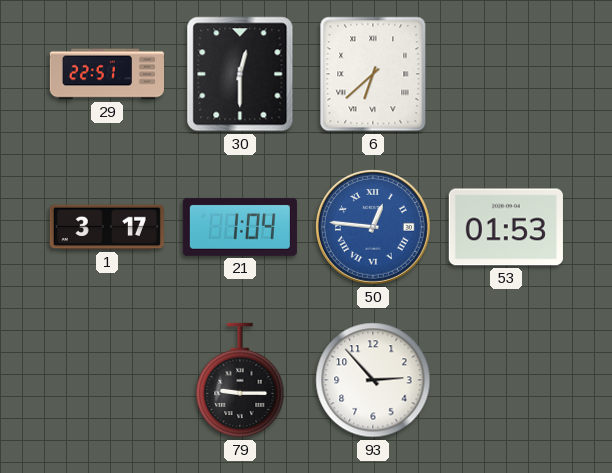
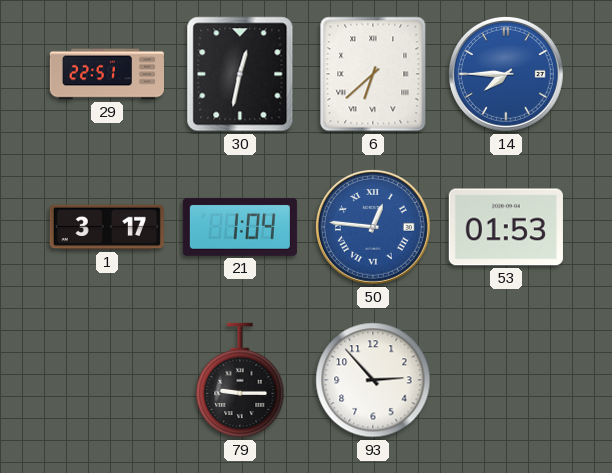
30: 12:30 -> 12:32
14: none -> 7:45
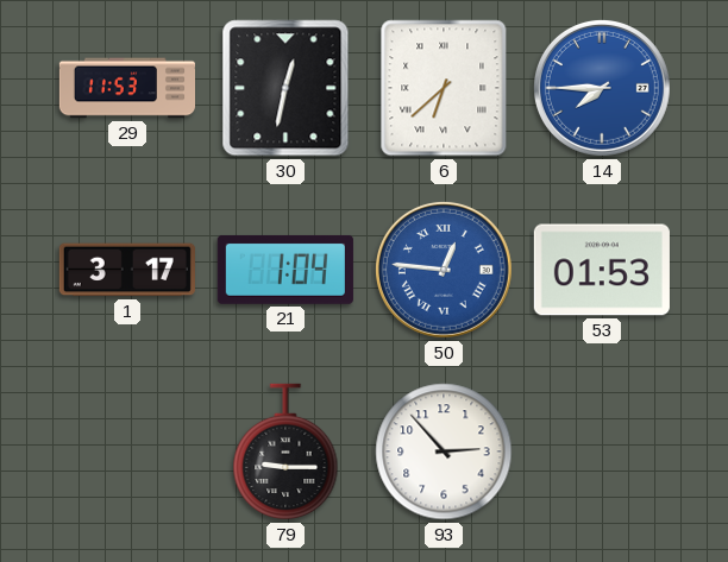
29: 22:51 -> 11:53
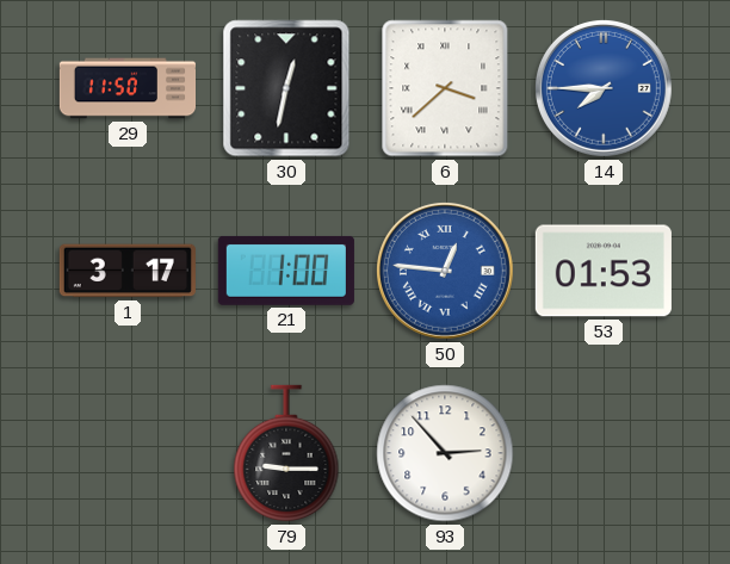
29: 11:53 -> 11:50
6: 6:38 -> 3:38
21: 1:04 -> 1:00
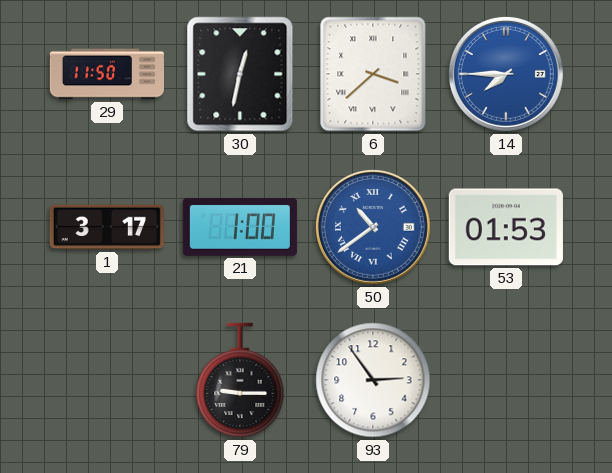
50: 12:46 -> 10:39
93: 2:53 -> 2:54
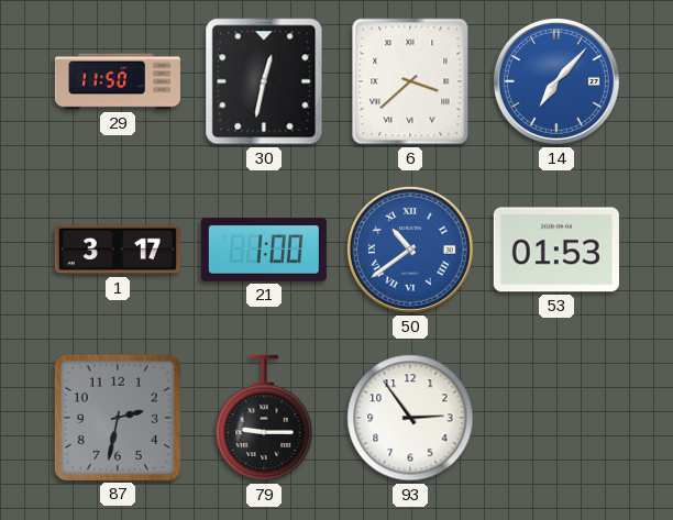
14: 7:45 -> 7:07
87: none -> 2:32
